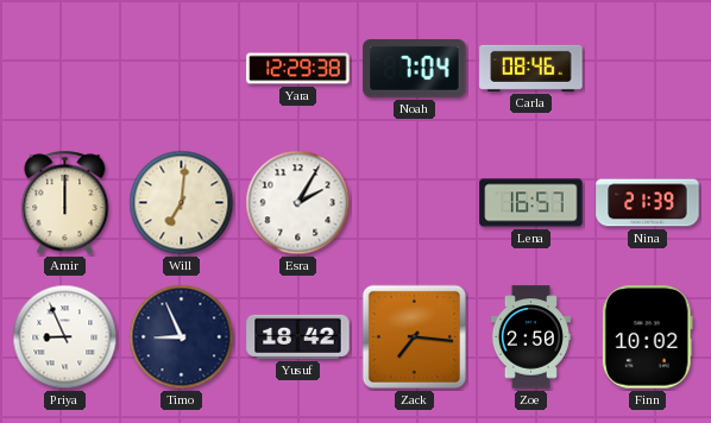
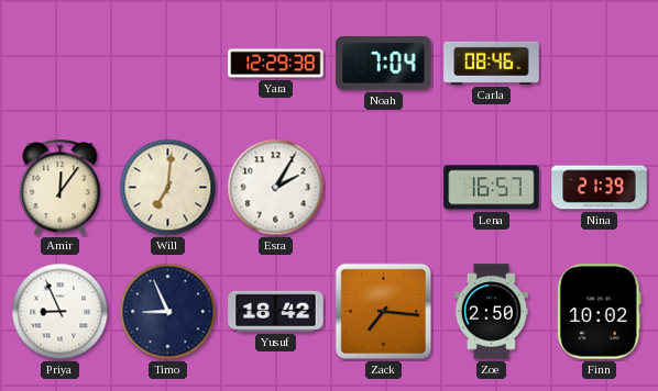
Amir: 12:00 -> 12:06
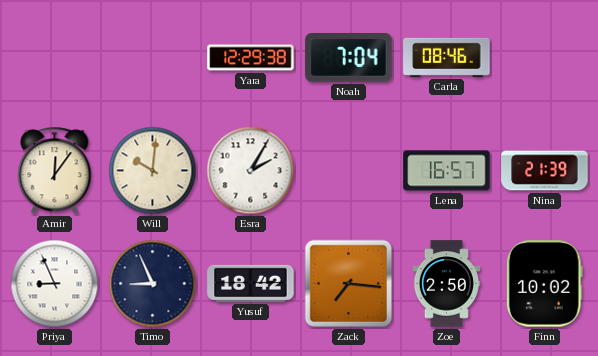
Will: 7:01 -> 10:01
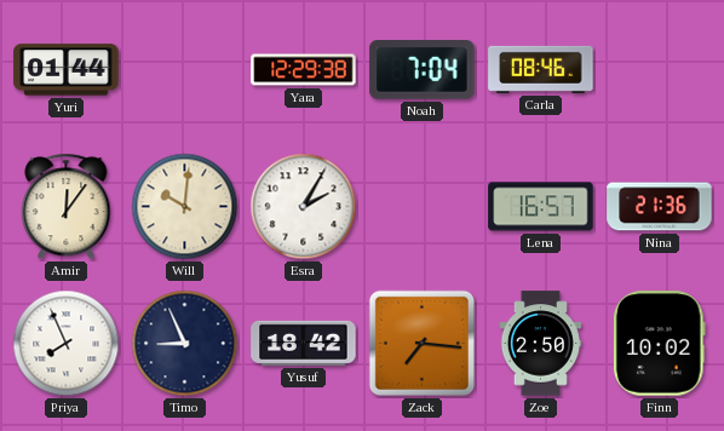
Yuri: none -> 01:44
Nina: 21:39 -> 21:36
Priya: 8:56 -> 7:56
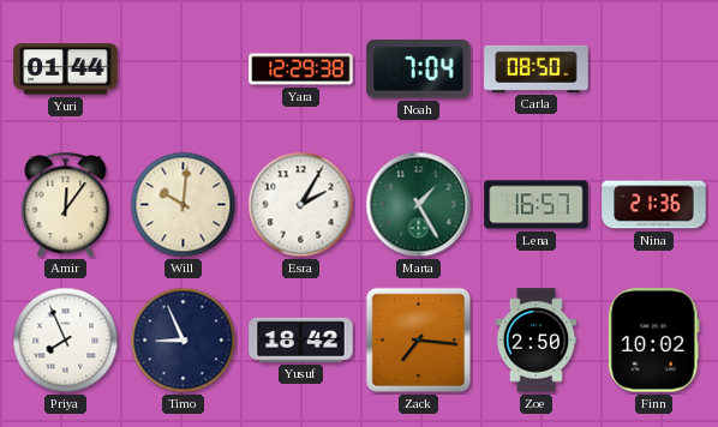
Carla: 08:46 -> 08:50
Marta: none -> 1:25
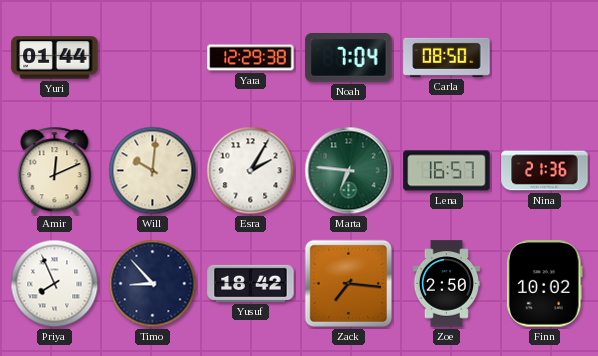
Amir: 12:06 -> 12:11
Marta: 1:25 -> 6:46
Timo: 8:56 -> 8:53
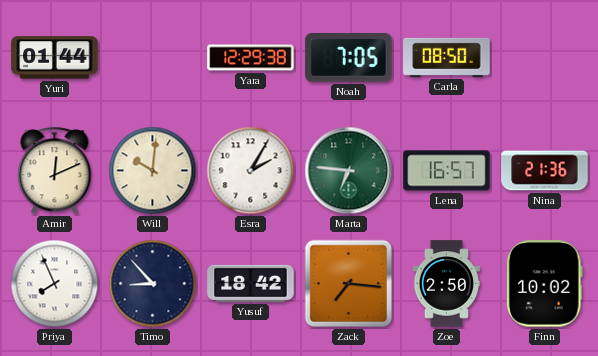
Noah: 7:04 -> 7:05
